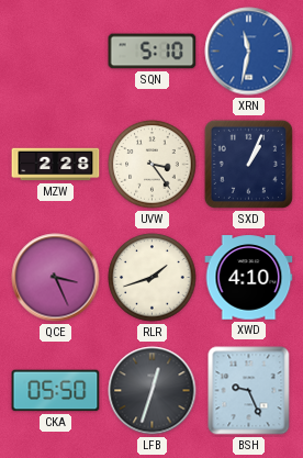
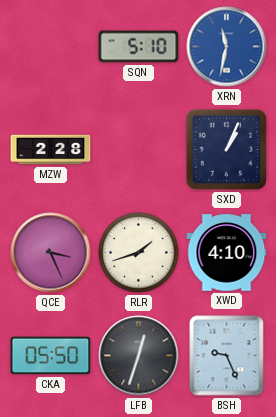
UVW: 3:24 -> none
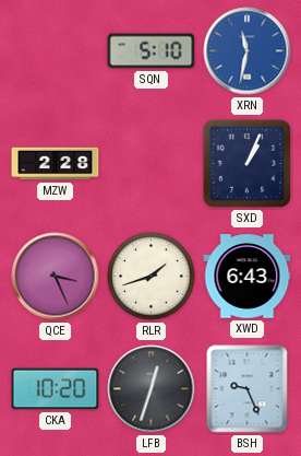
XWD: 4:10 -> 6:43
CKA: 05:50 -> 10:20
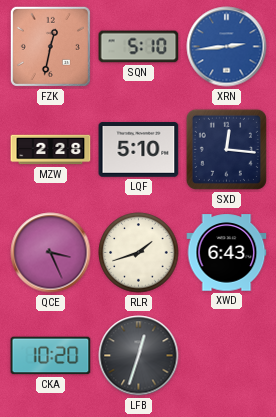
FZK: none -> 12:32
XRN: 11:32 -> 2:44
LQF: none -> 5:10
SXD: 1:04 -> 12:16
BSH: 9:26 -> none
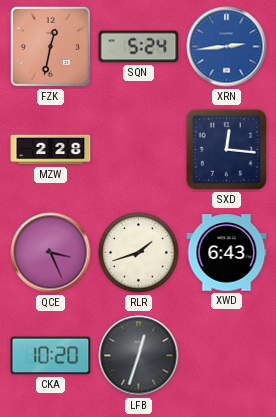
SQN: 5:10 -> 5:24
LQF: 5:10 -> none
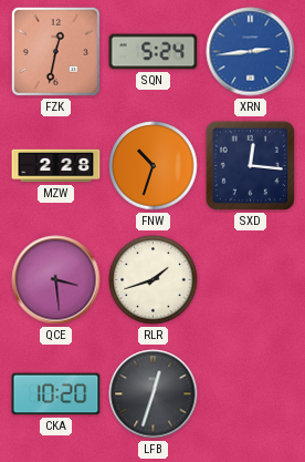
FNW: none -> 10:33
QCE: 3:26 -> 3:29
XWD: 6:43 -> none
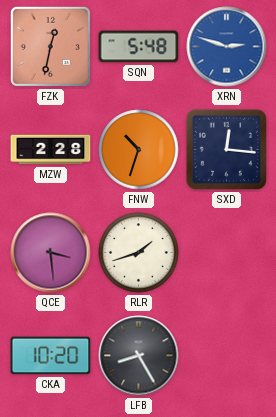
SQN: 5:24 -> 5:48
XRN: 2:44 -> 2:48
LFB: 12:33 -> 8:25
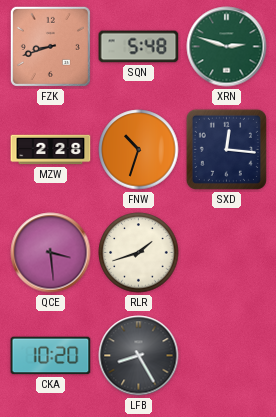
FZK: 12:32 -> 8:42
XRN dial: blue -> green
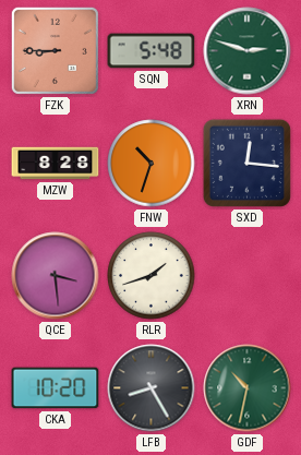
FZK: 8:42 -> 8:45
MZW: 2:28 -> 8:28
GDF: none -> 10:32
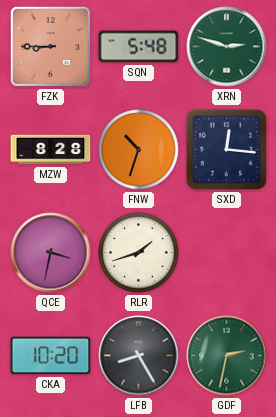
QCE: 3:29 -> 3:32
GDF: 10:32 -> 2:32
